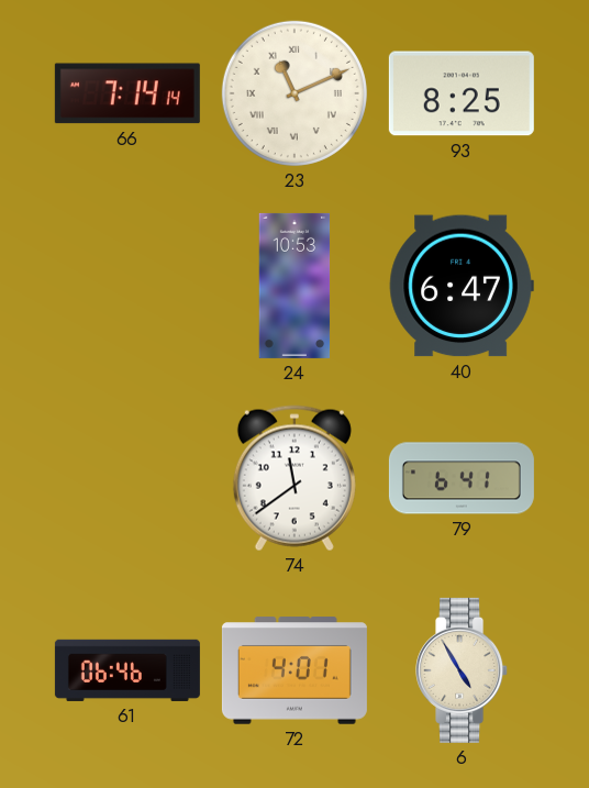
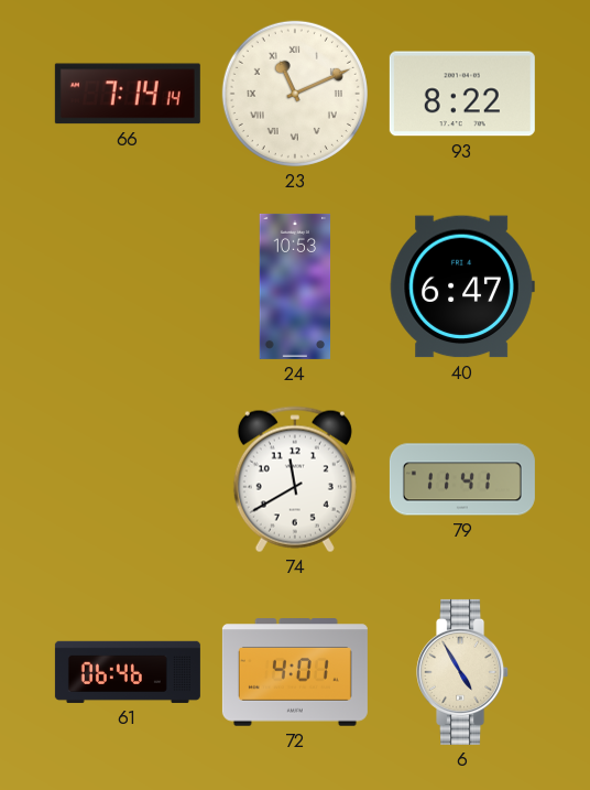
93: 8:25 -> 8:22
74: 11:39 -> 11:40
79: 6:41 -> 11:41
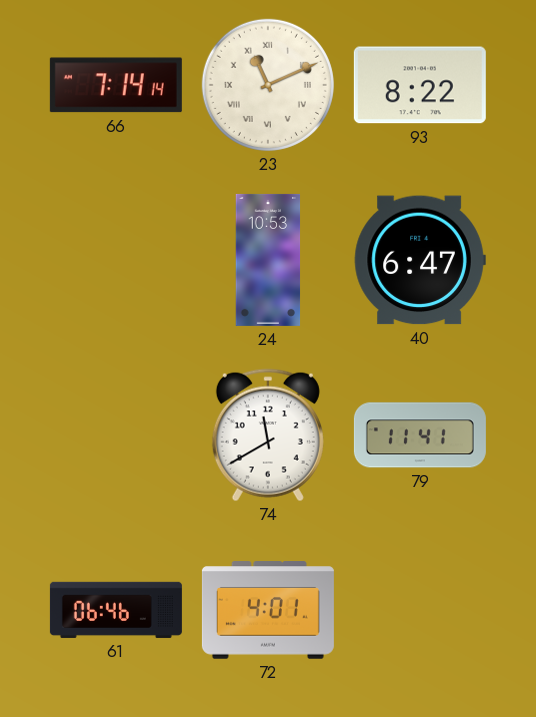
6: 4:55 -> none
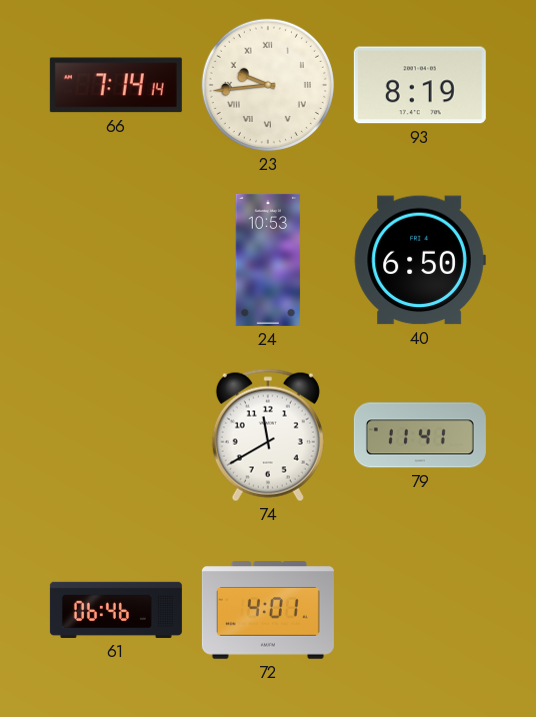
23: 11:11 -> 9:44
93: 8:22 -> 8:19
40: 6:47 -> 6:50
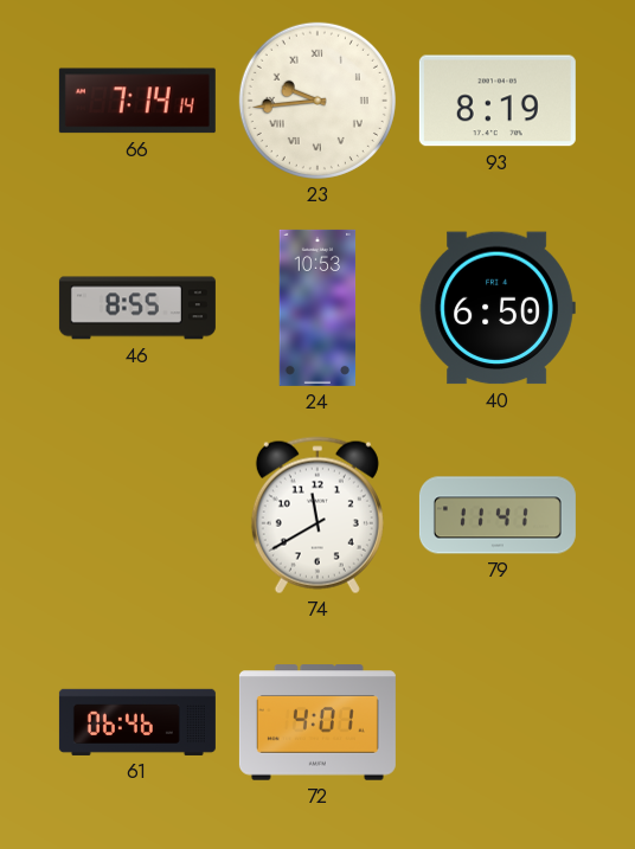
46: none -> 8:55
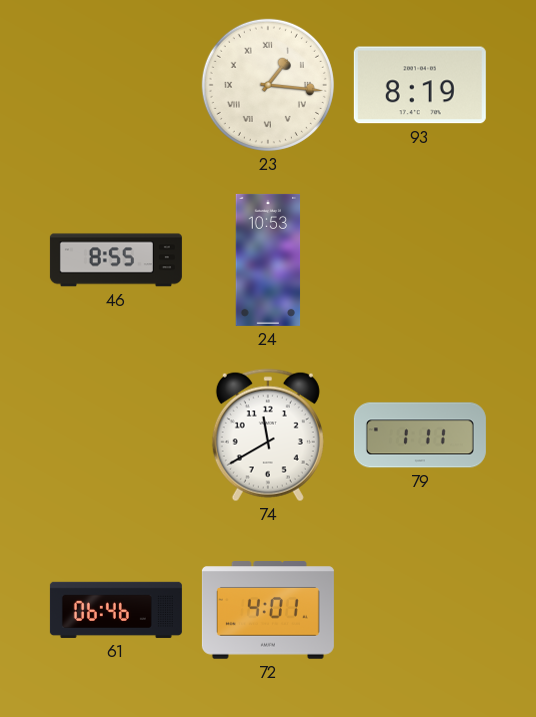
66: 7:14 -> none
23: 9:44 -> 1:16
40: 6:50 -> none
79: 11:41 -> 1:11
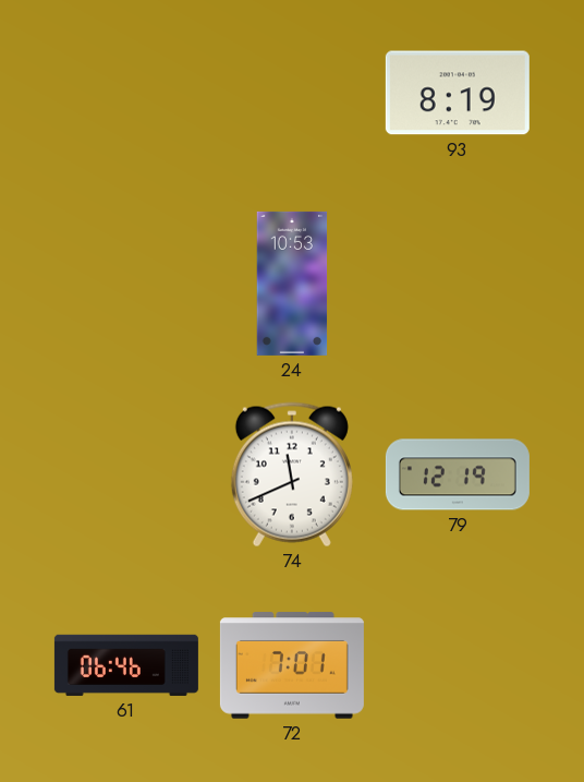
23: 1:16 -> none
46: 8:55 -> none
74: 11:40 -> 11:41
79: 1:11 -> 12:19
72: 4:01 -> 7:01
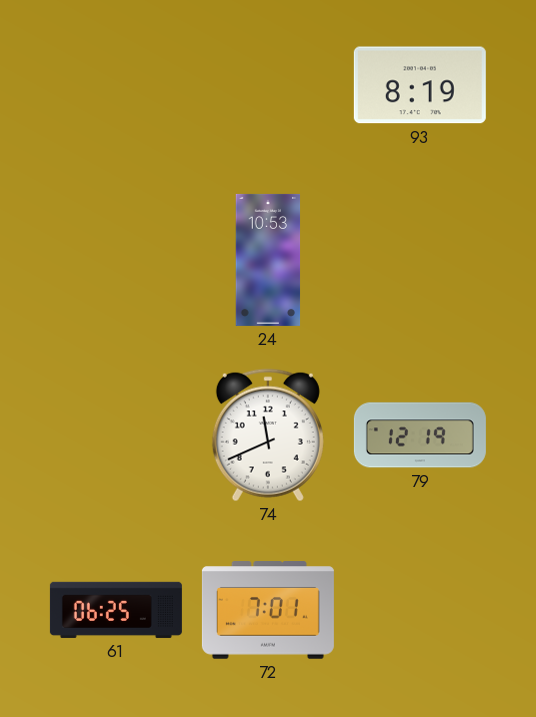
61: 06:46 -> 06:25
